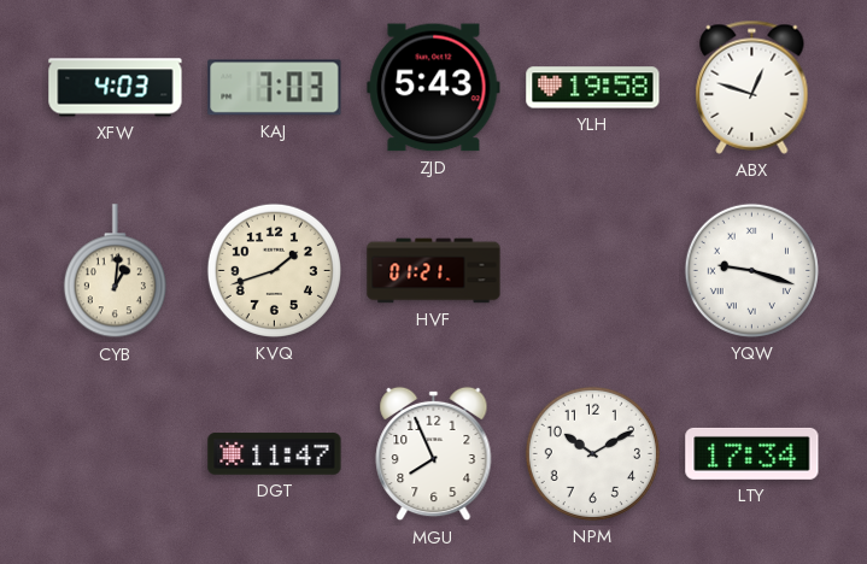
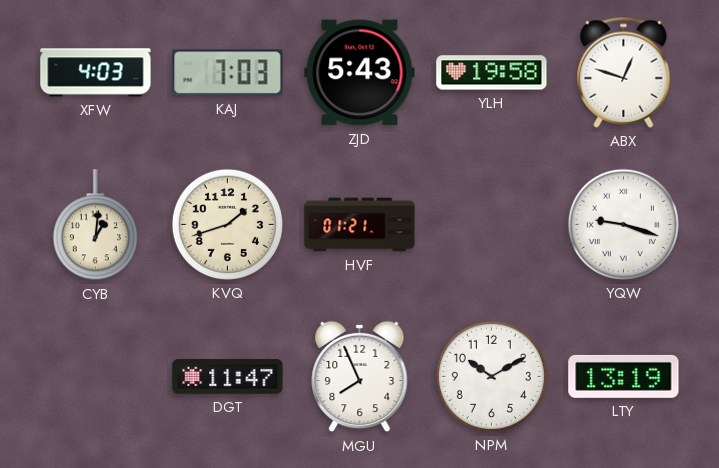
LTY: 17:34 -> 13:19
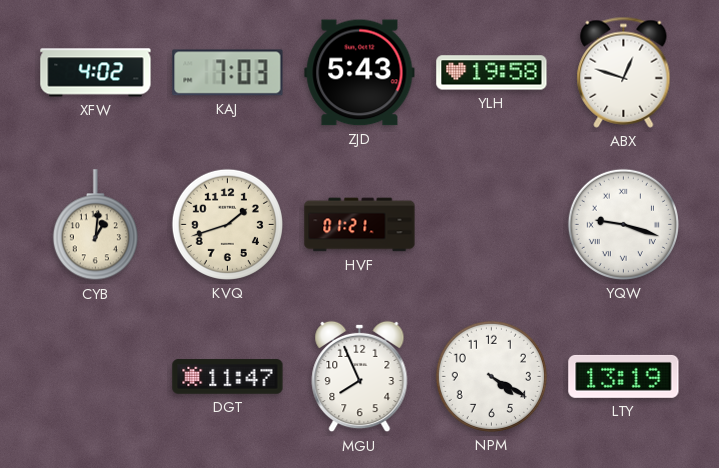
XFW: 4:03 -> 4:02
NPM: 10:10 -> 4:20
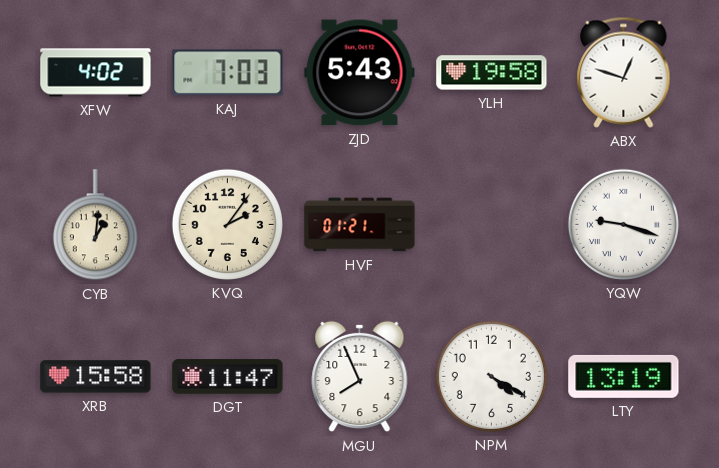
KVQ: 1:42 -> 2:06
XRB: none -> 15:58
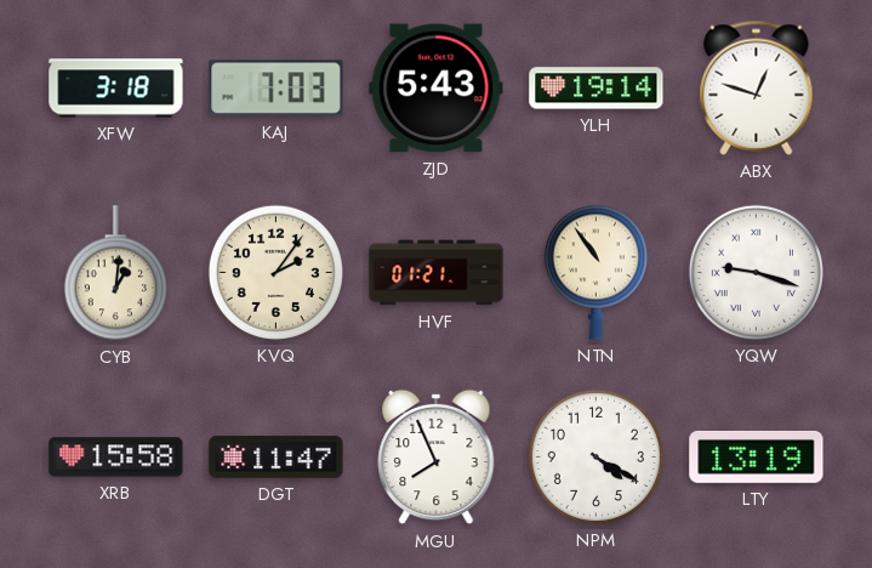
XFW: 4:02 -> 3:18
YLH: 19:58 -> 19:14
NTN: none -> 10:54
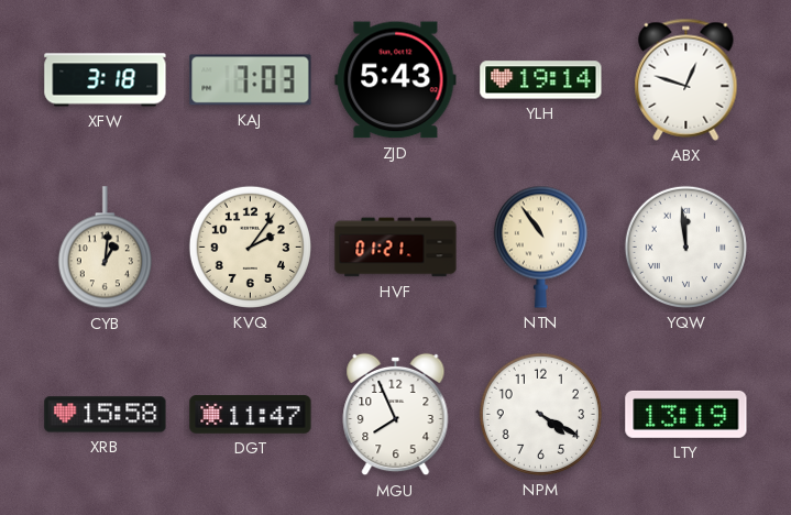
YQW: 9:18 -> 11:59
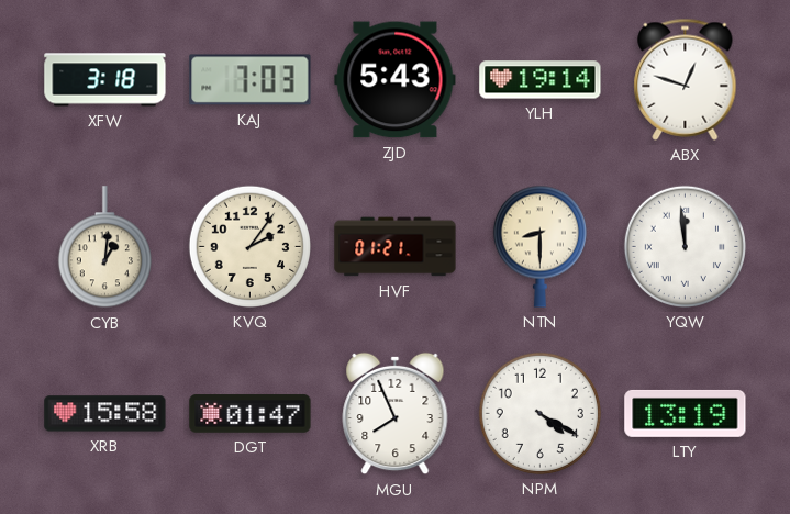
NTN: 10:54 -> 8:30
DGT: 11:47 -> 01:47
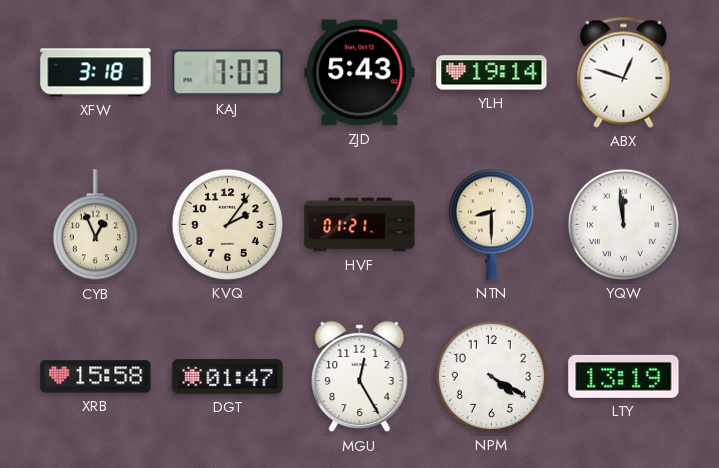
CYB: 1:01 -> 12:56
MGU: 7:56 -> 12:25
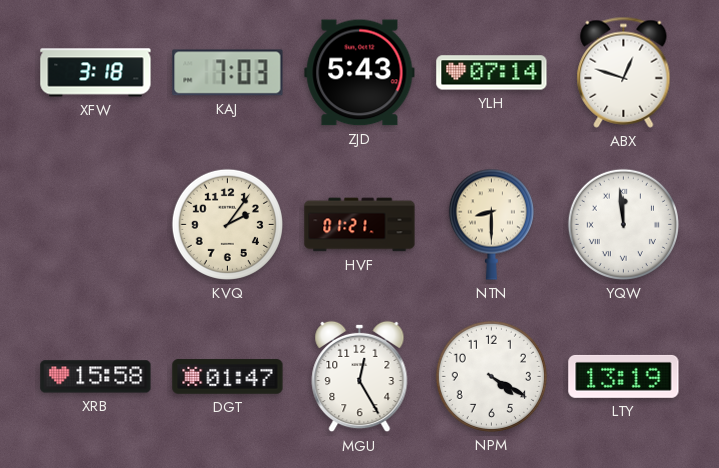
YLH: 19:14 -> 07:14
CYB: 12:56 -> none
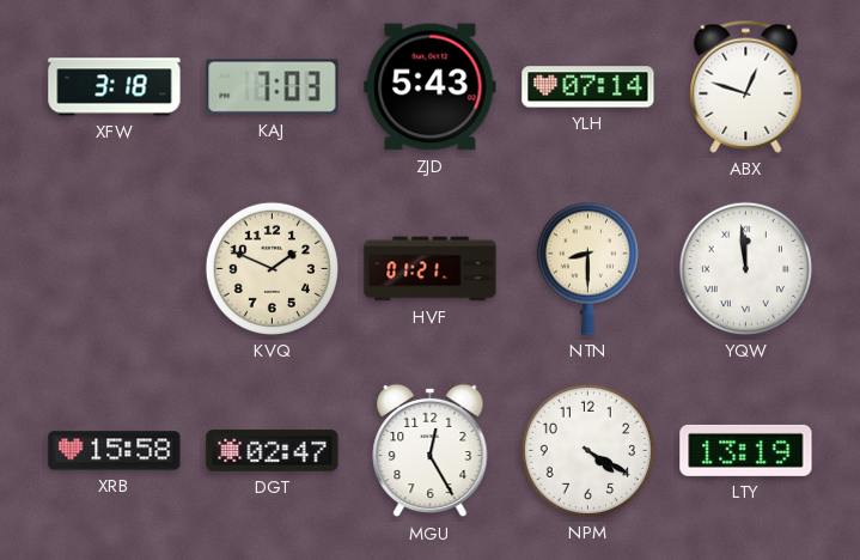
KVQ: 2:06 -> 1:49
DGT: 01:47 -> 02:47
